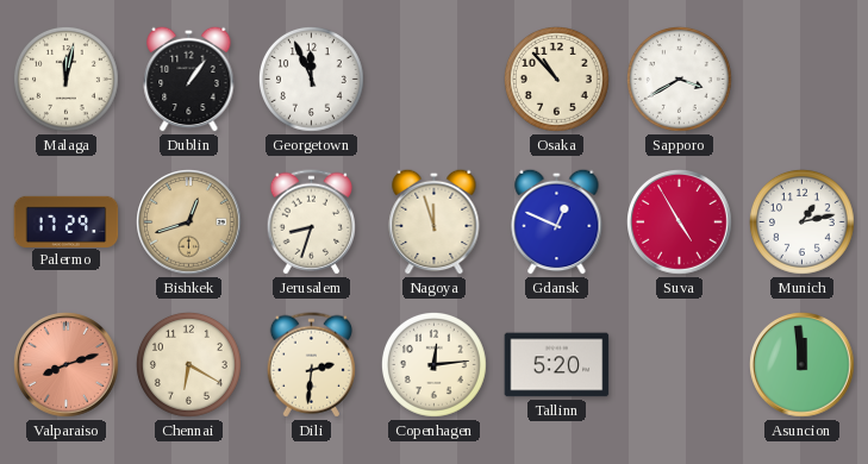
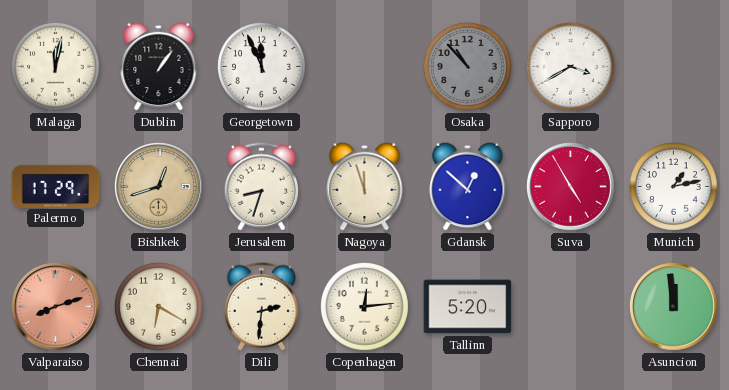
Osaka dial: cream -> grey
Gdansk: 12:49 -> 12:52
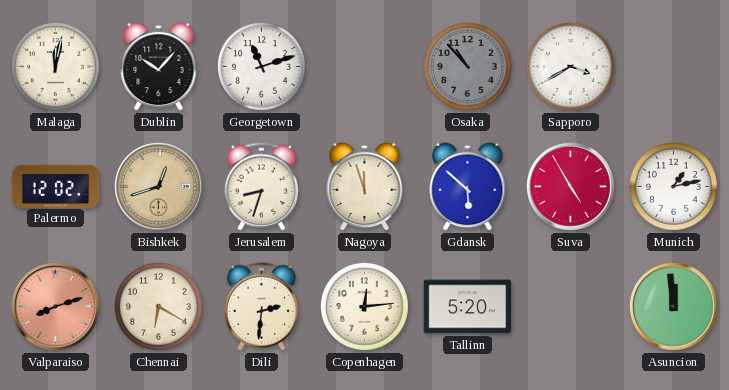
Dublin: 1:06 -> 10:07
Georgetown: 11:56 -> 11:12
Palermo: 17:29 -> 12:02
Gdansk: 12:52 -> 5:52
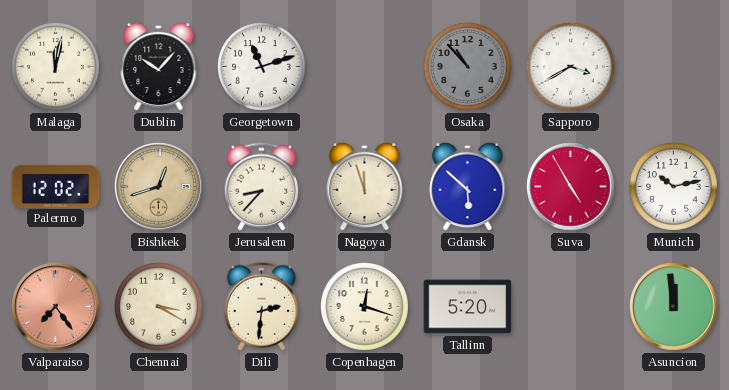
Jerusalem: 8:33 -> 8:37
Munich: 1:13 -> 10:13
Valparaiso: 8:12 -> 7:24
Chennai: 6:20 -> 3:20
Copenhagen: 12:14 -> 12:18
